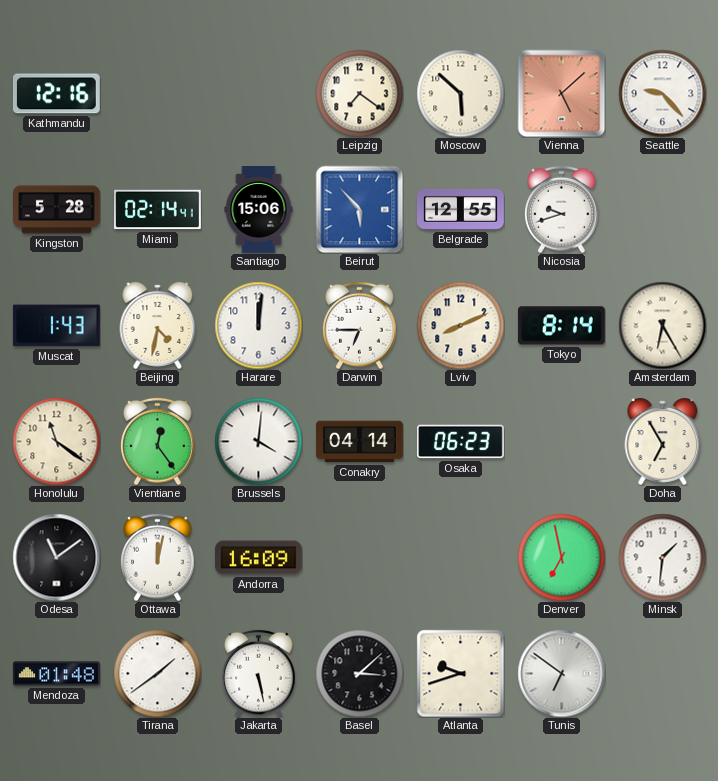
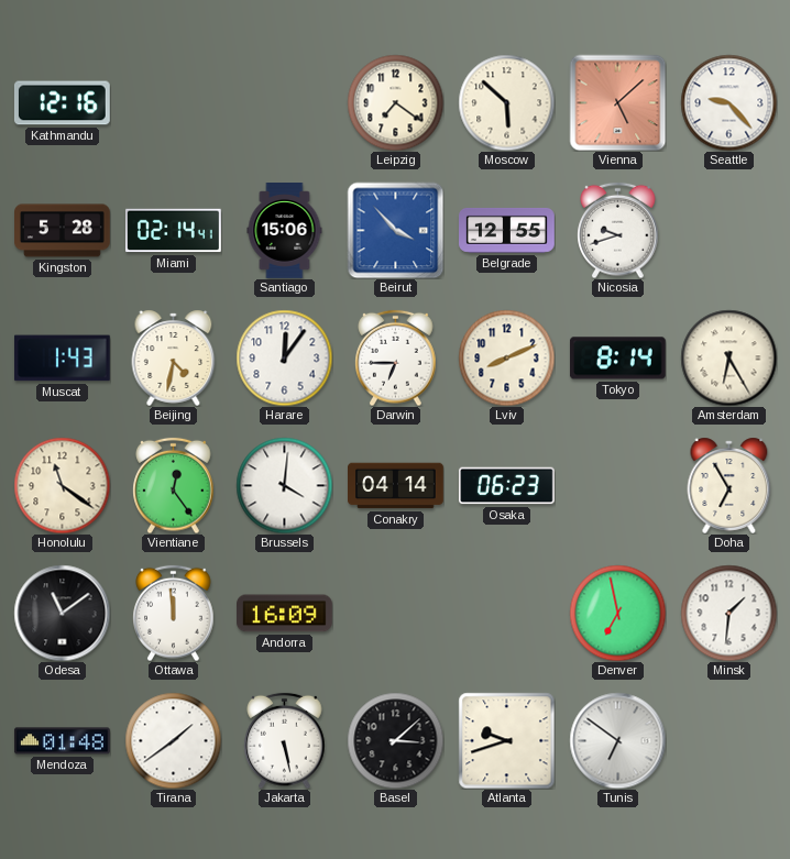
Beirut: 5:53 -> 3:53
Harare: 12:01 -> 12:06
Ottawa: 12:02 -> 11:59
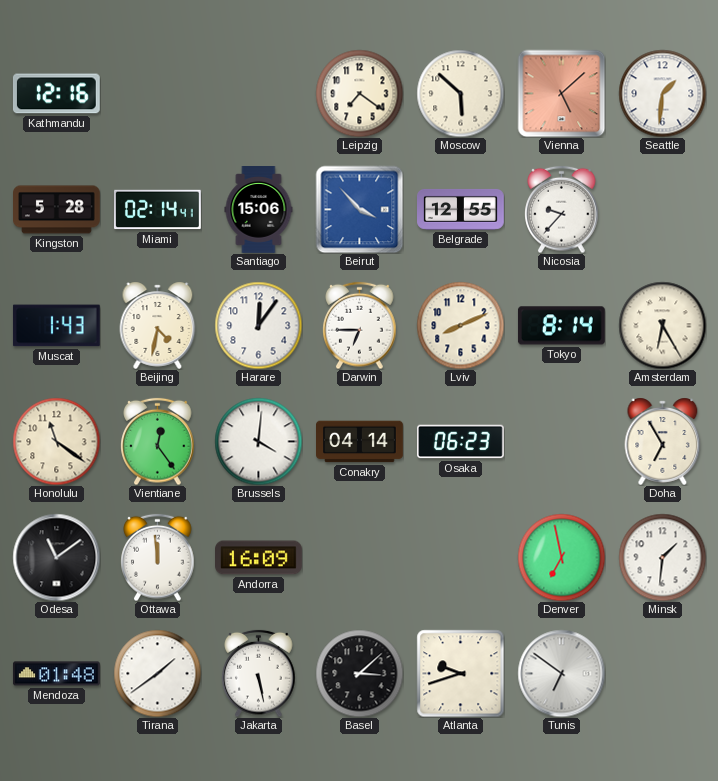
Seattle: 9:23 -> 1:31
Nicosia: 9:42 -> 9:37
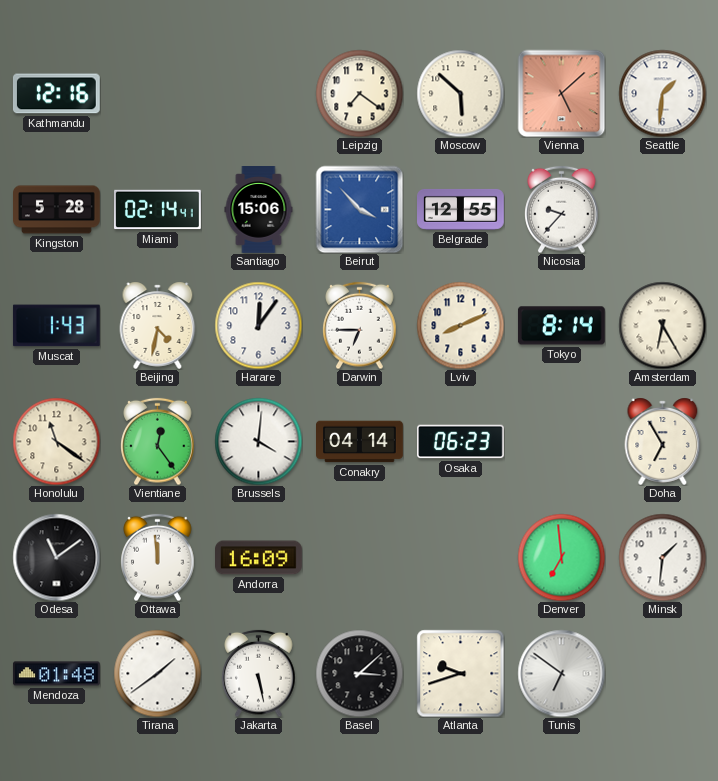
Denver: 6:58 -> 6:59
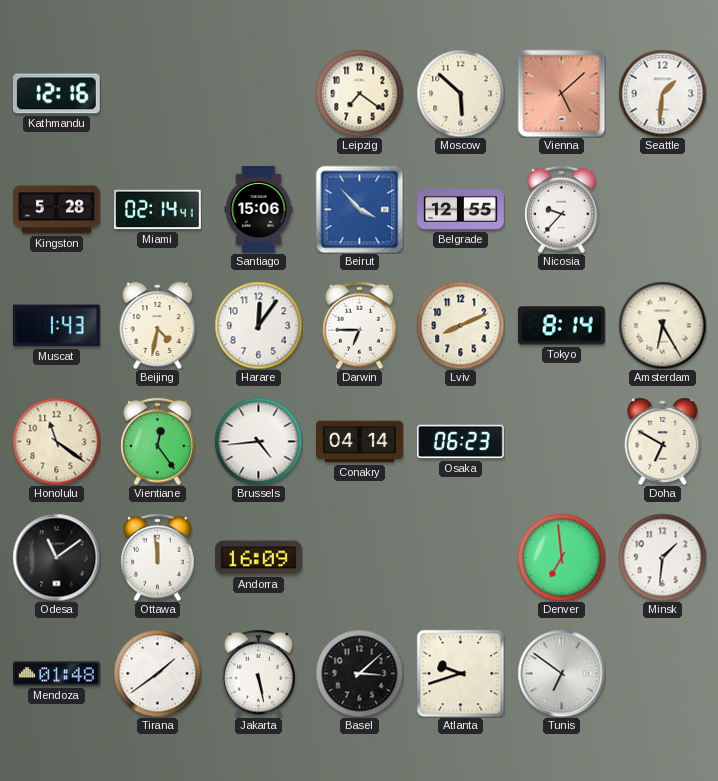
Brussels: 4:01 -> 4:44
Doha: 6:55 -> 6:50
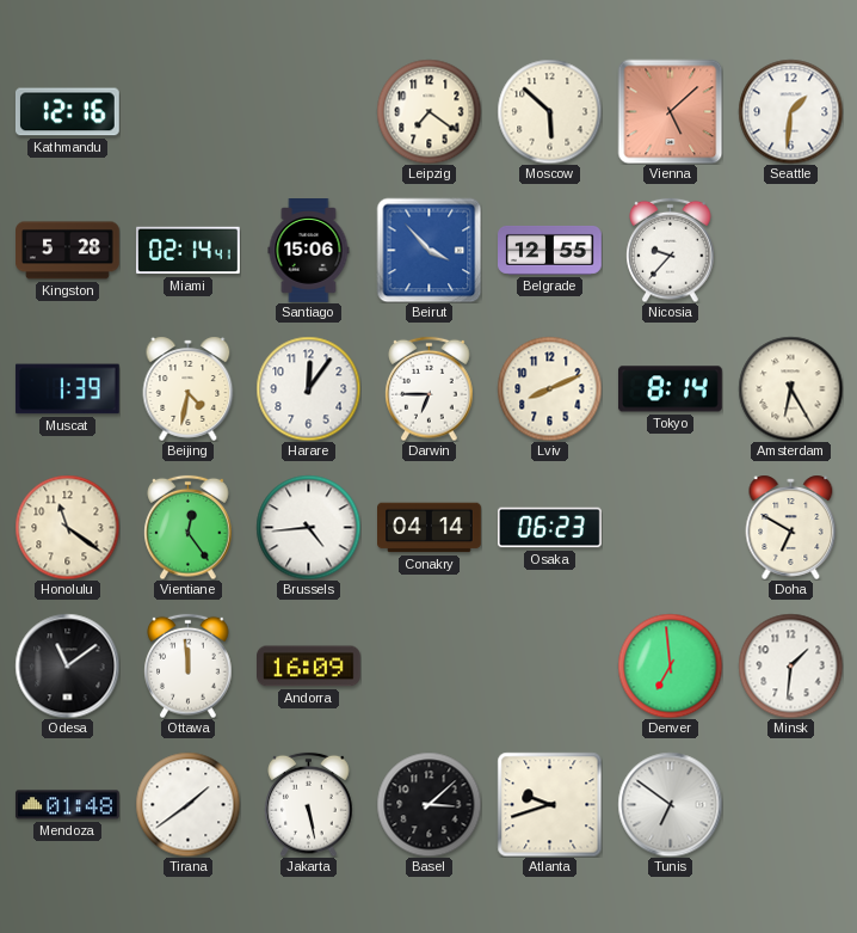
Muscat: 1:43 -> 1:39
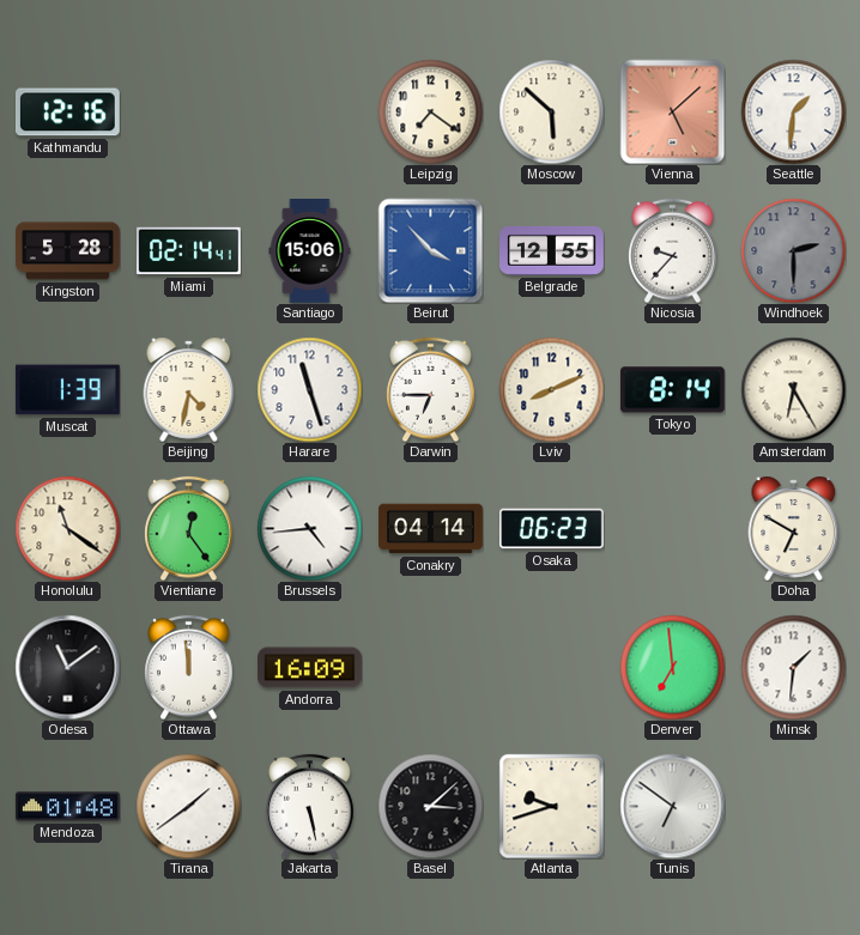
Windhoek: none -> 2:30
Harare: 12:06 -> 11:27
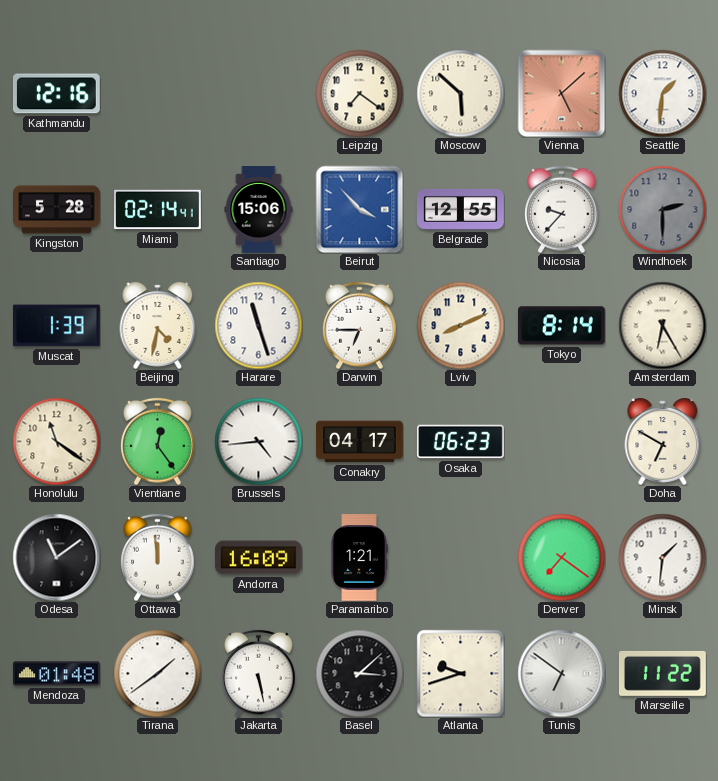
Conakry: 04:14 -> 04:17
Paramaribo: none -> 1:21
Denver: 6:59 -> 7:21
Marseille: none -> 11:22
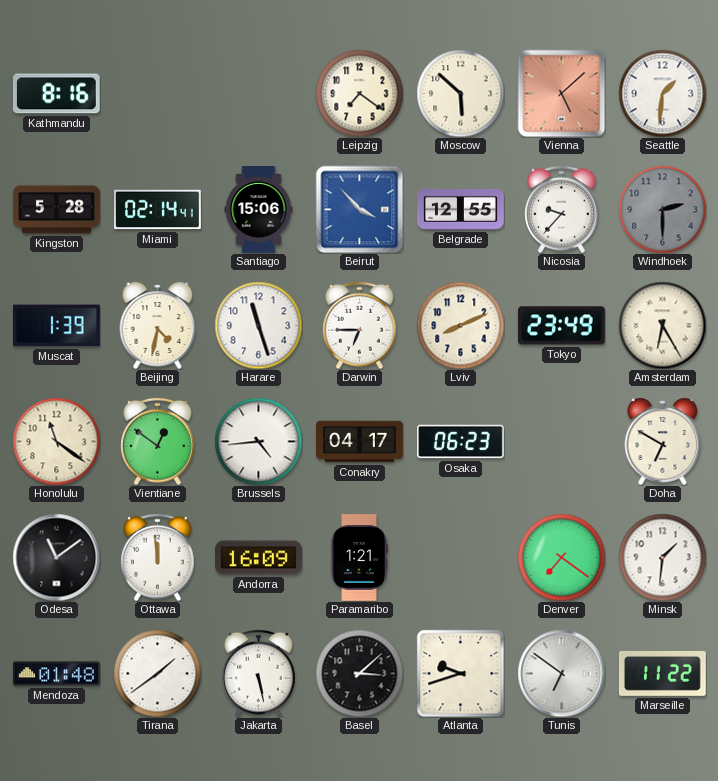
Kathmandu: 12:16 -> 8:16
Tokyo: 8:14 -> 23:49
Vientiane: 12:24 -> 12:51
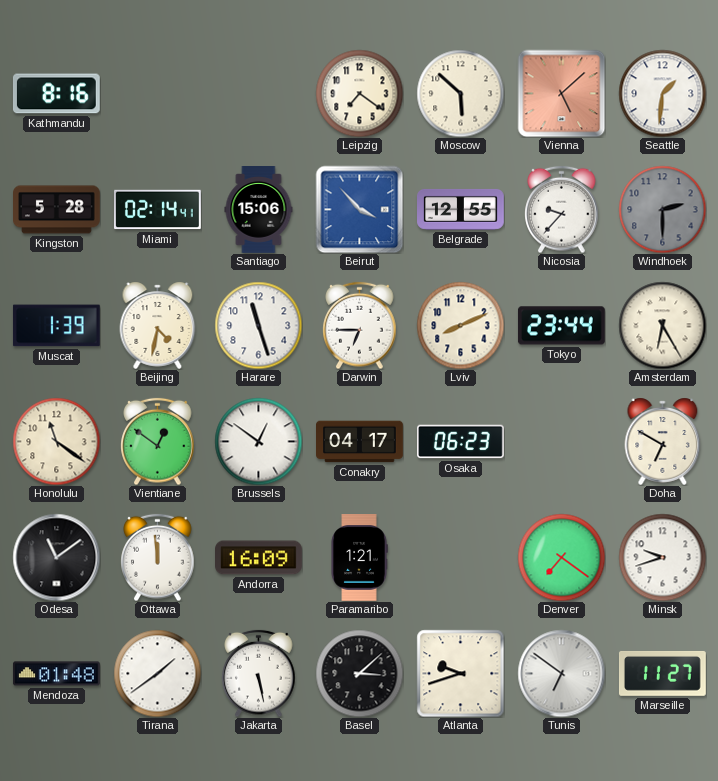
Tokyo: 23:49 -> 23:44
Brussels: 4:44 -> 12:51
Minsk: 1:31 -> 9:42
Marseille: 11:22 -> 11:27
